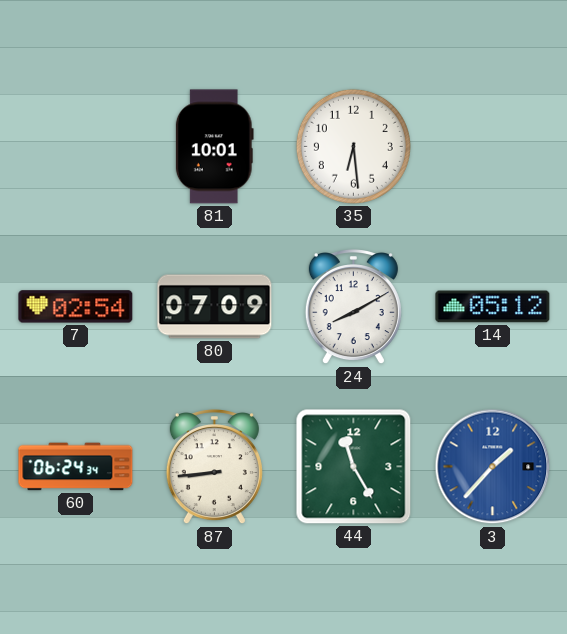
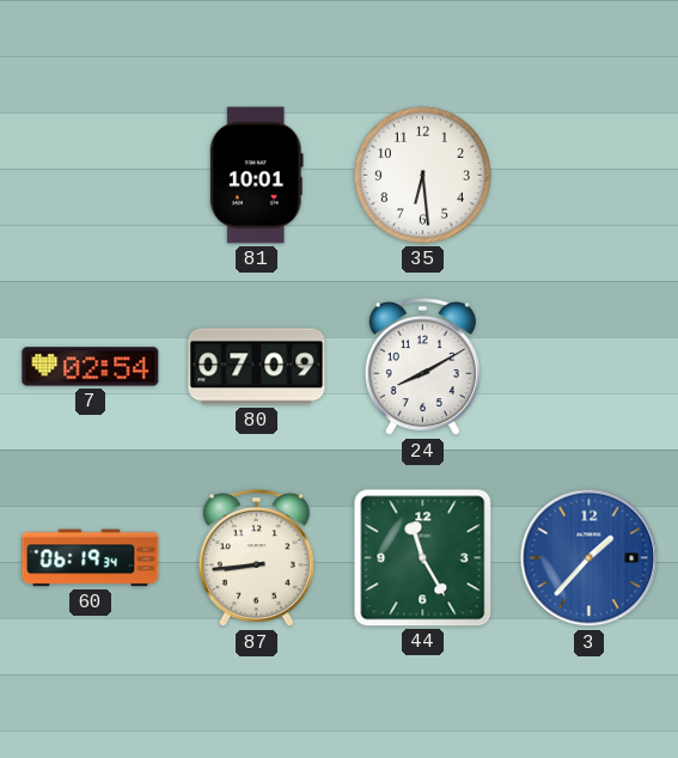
14: 05:12 -> none
60: 06:24 -> 06:19
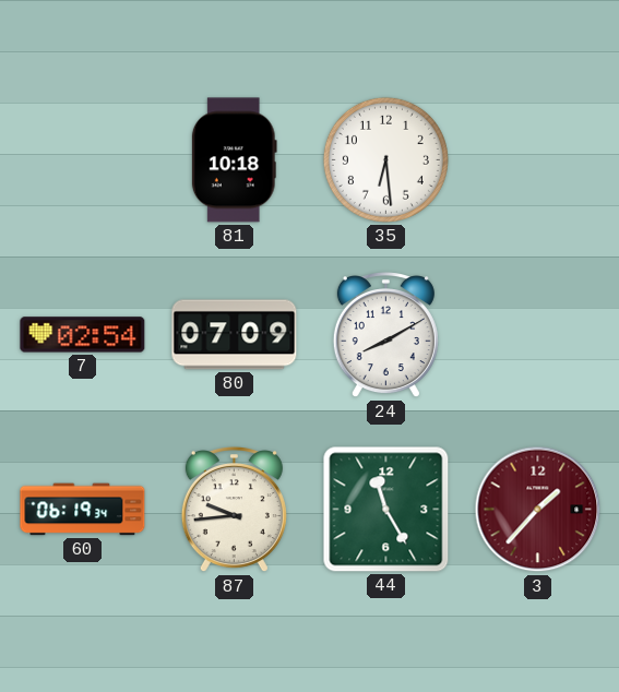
81: 10:01 -> 10:18
87: 8:44 -> 9:44
3 dial: blue -> burgundy
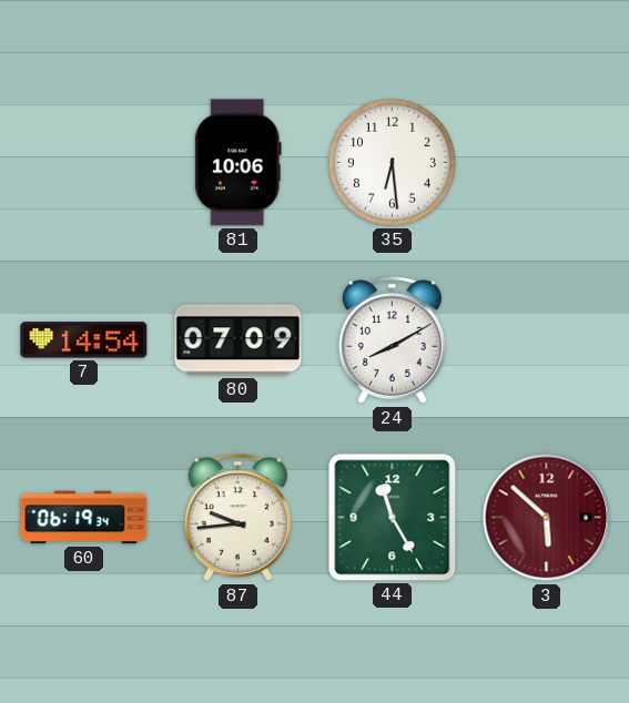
81: 10:18 -> 10:06
7: 02:54 -> 14:54
3: 1:37 -> 5:52
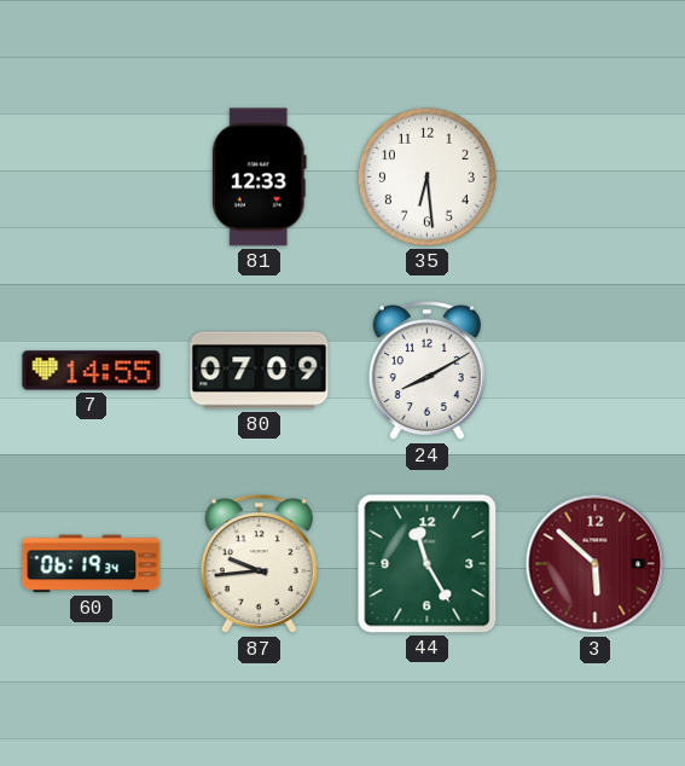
81: 10:06 -> 12:33
7: 14:54 -> 14:55
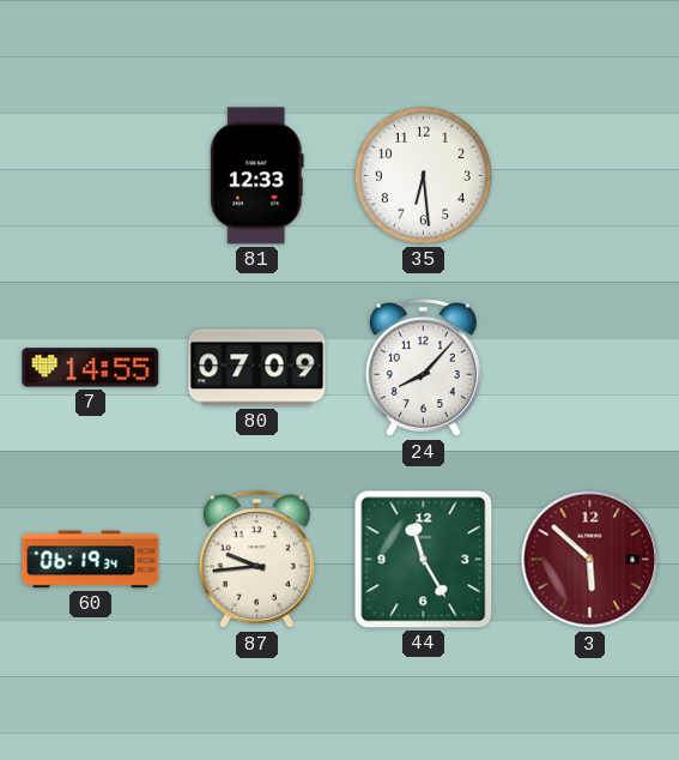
24: 8:10 -> 8:07
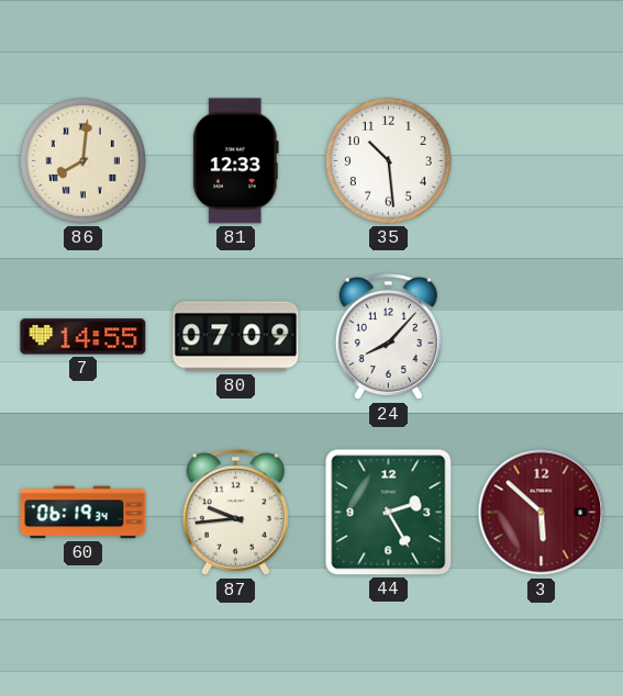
86: none -> 8:01
35: 6:29 -> 10:29
44: 11:25 -> 2:25
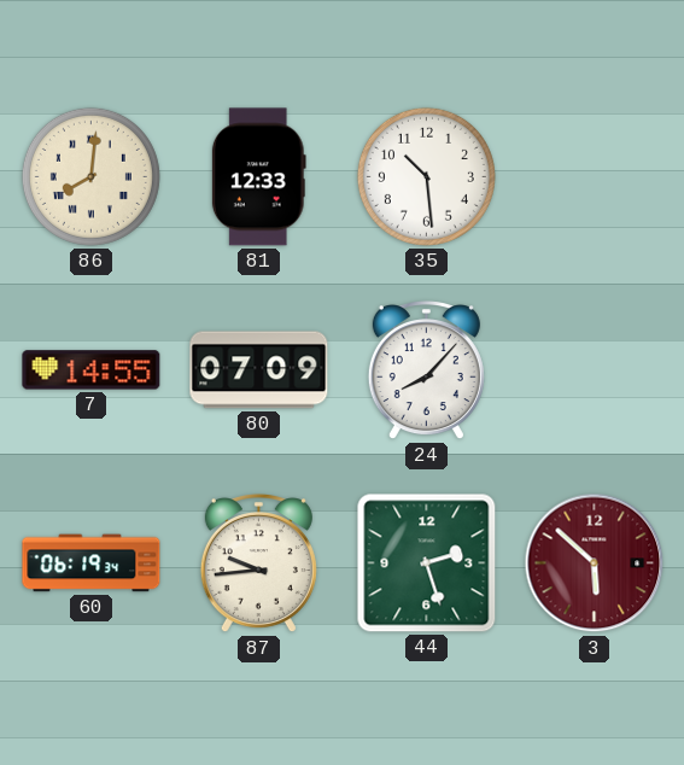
44: 2:25 -> 2:27
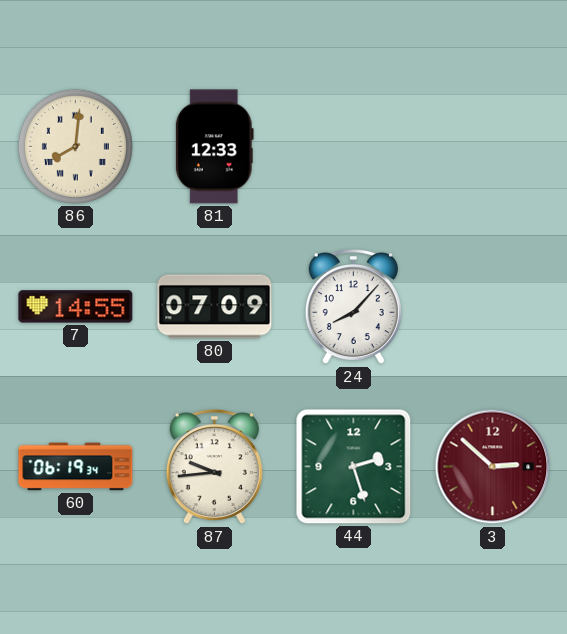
35: 10:29 -> none
3: 5:52 -> 2:52
